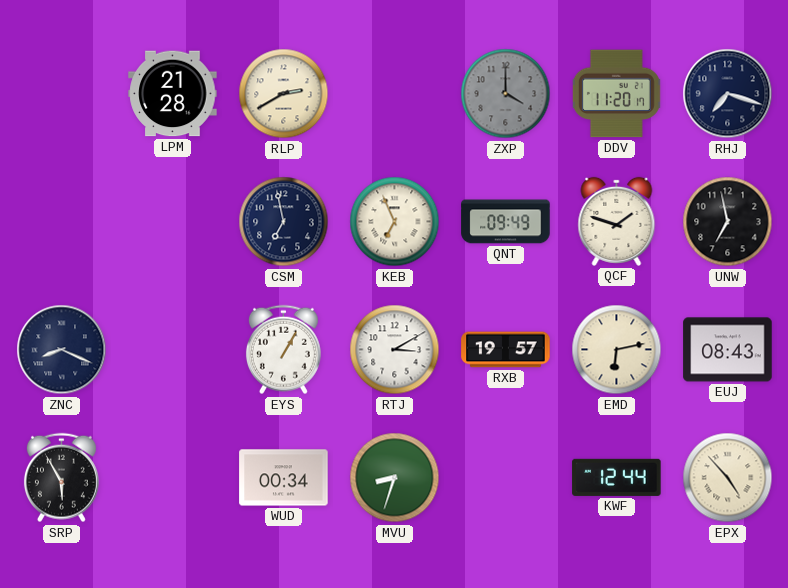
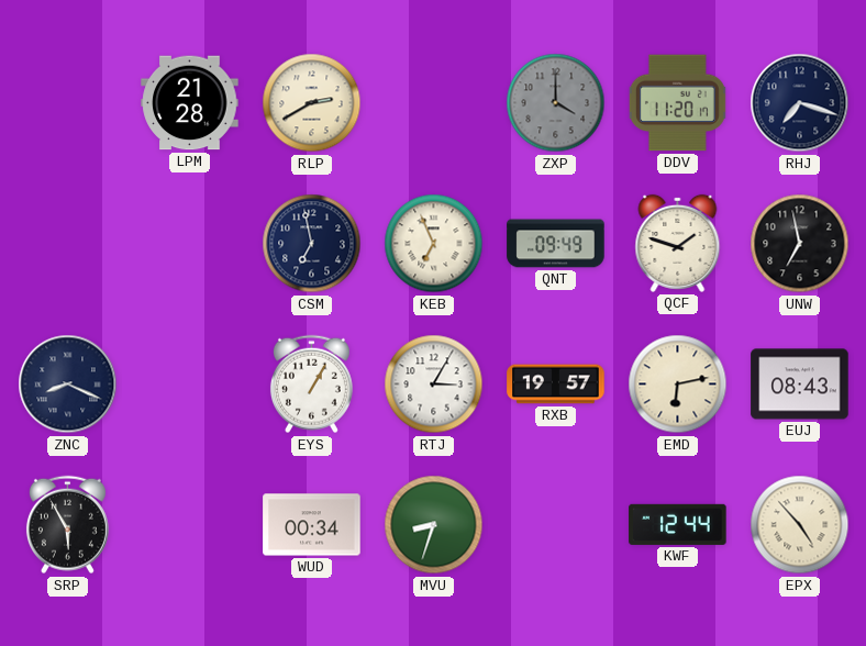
RTJ: 3:10 -> 3:05
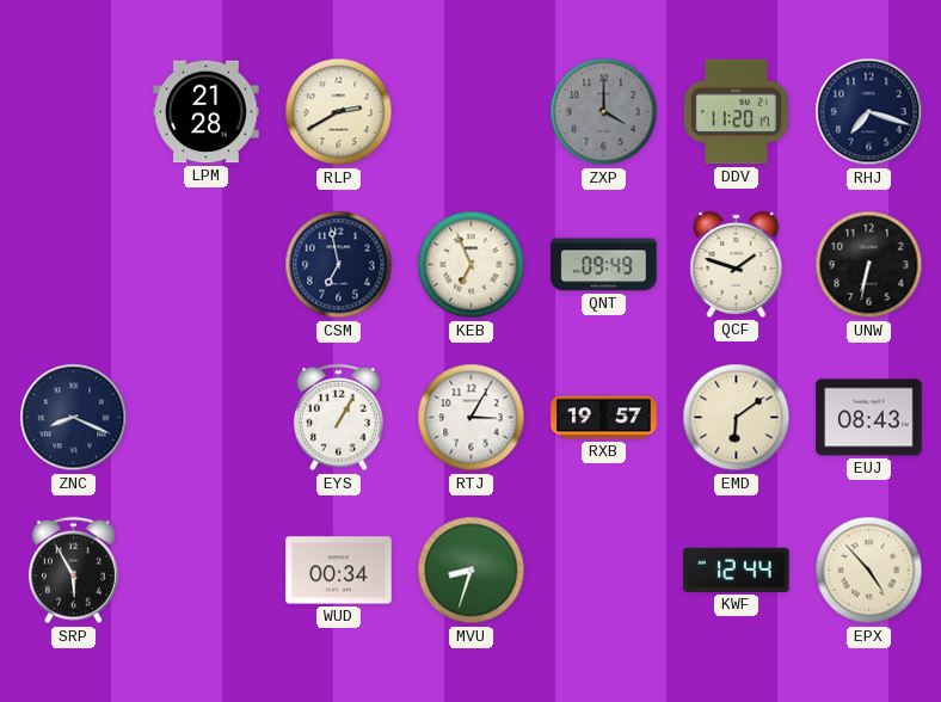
UNW: 6:58 -> 6:32
EMD: 6:13 -> 6:09
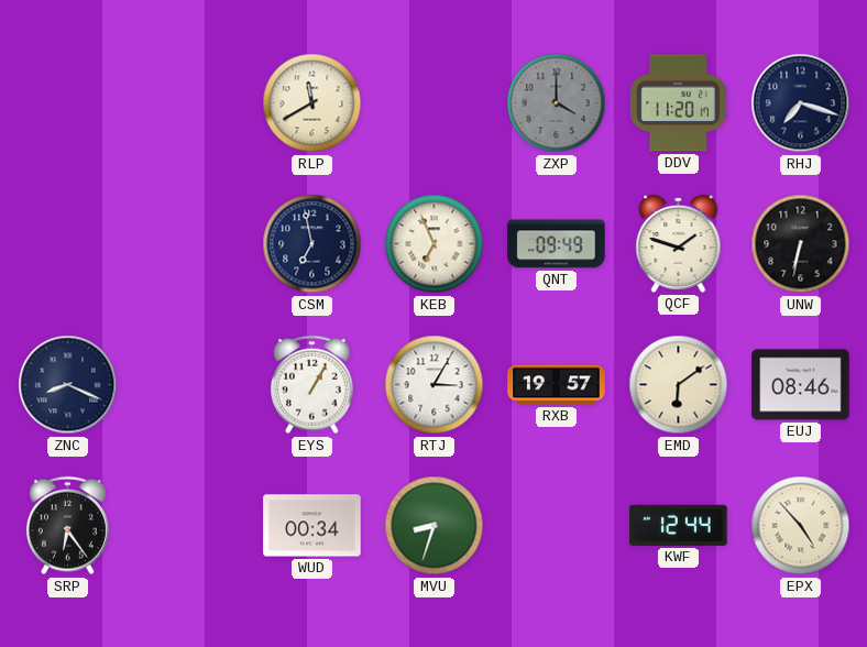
LPM: 21:28 -> none
RLP: 2:40 -> 11:40
EUJ: 08:43 -> 08:46
SRP: 5:55 -> 6:24
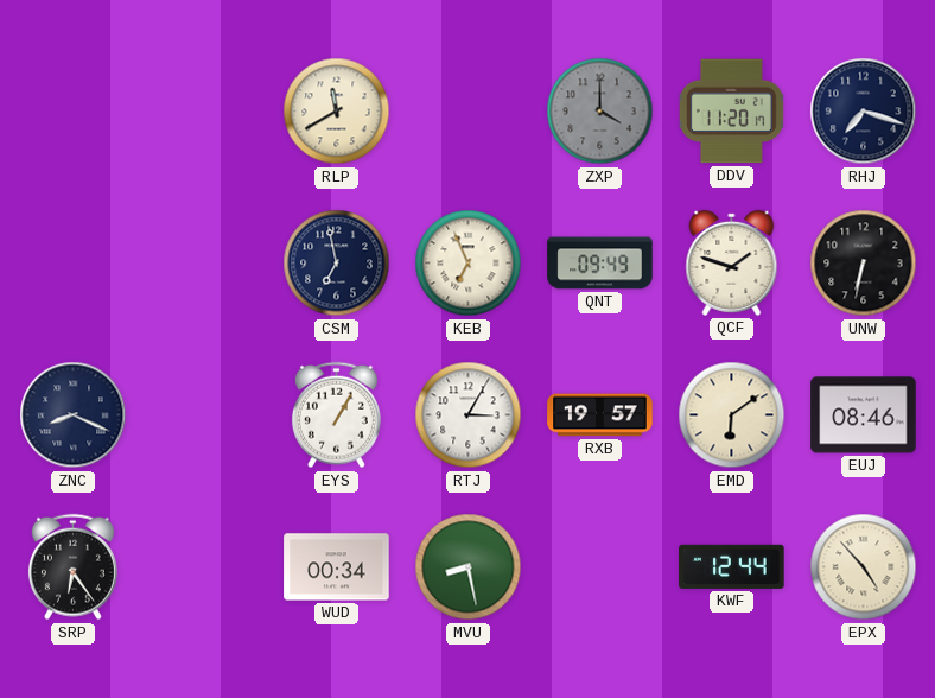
MVU: 8:33 -> 8:28
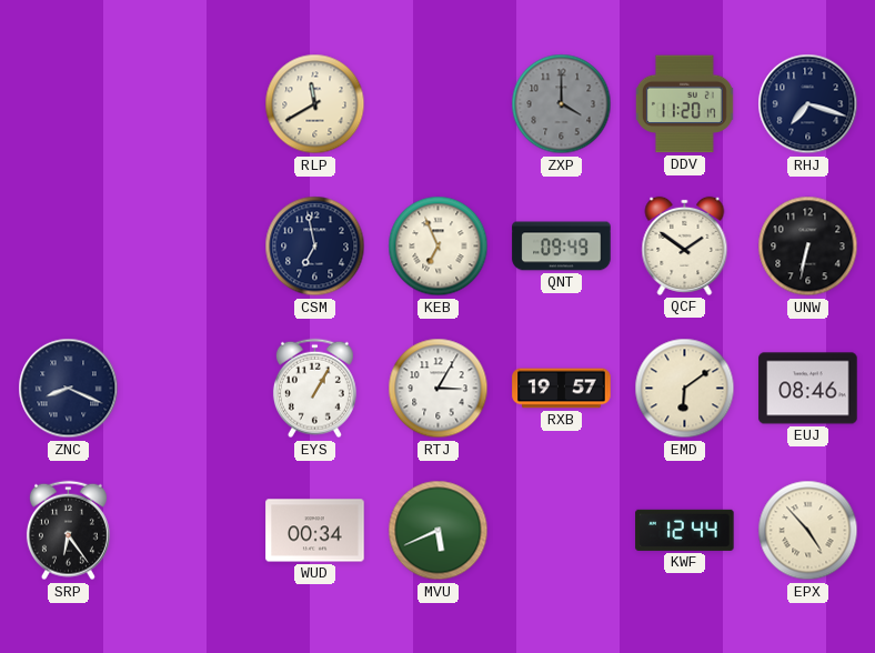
QCF: 1:48 -> 1:51
MVU: 8:28 -> 5:41
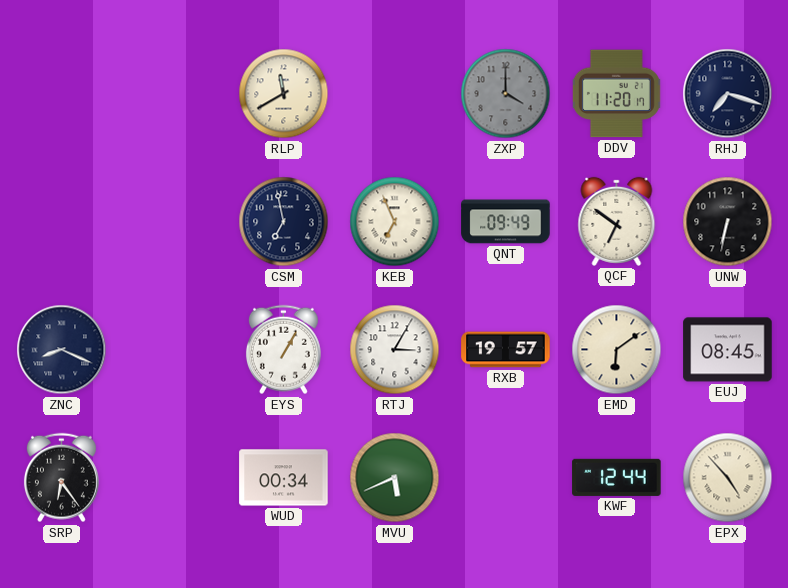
QCF: 1:51 -> 6:51
EUJ: 08:46 -> 08:45
